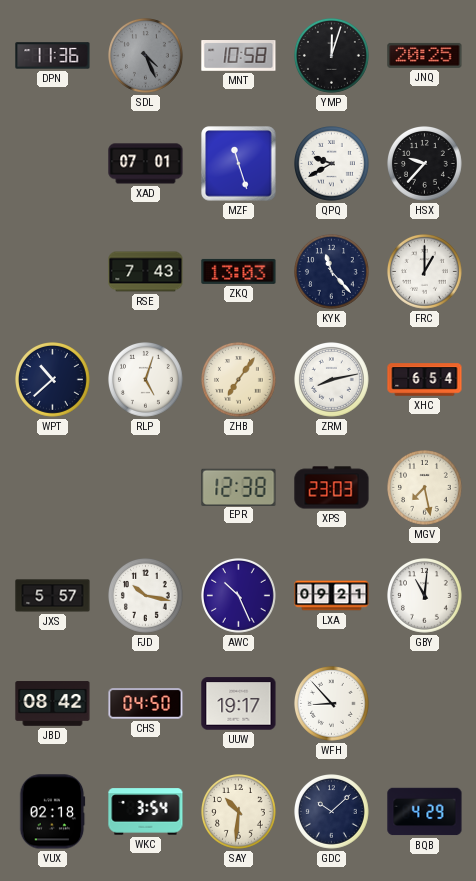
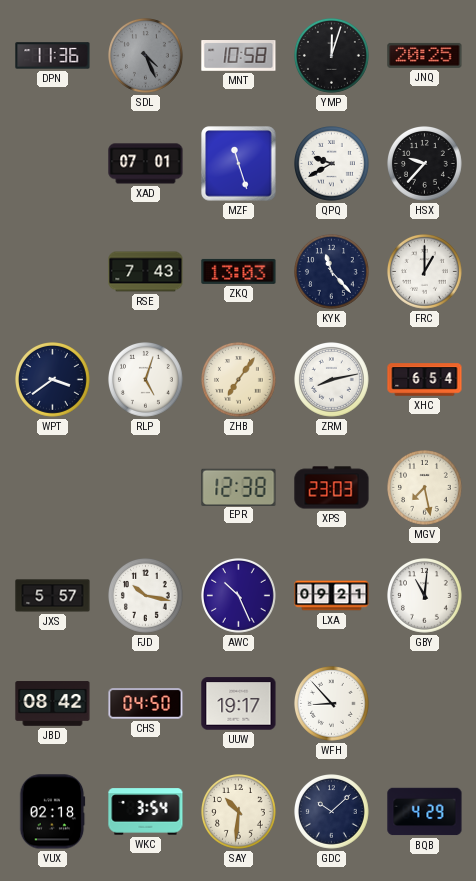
WPT: 10:38 -> 3:39
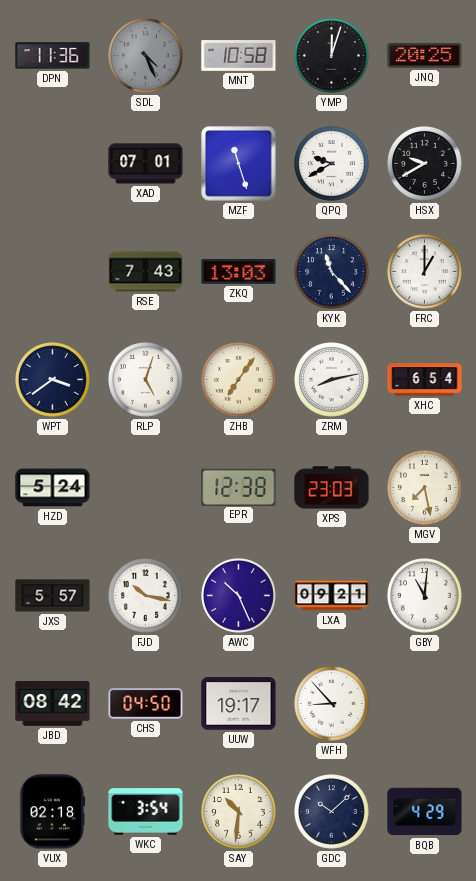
HSX: 9:37 -> 9:40
HZD: none -> 5:24
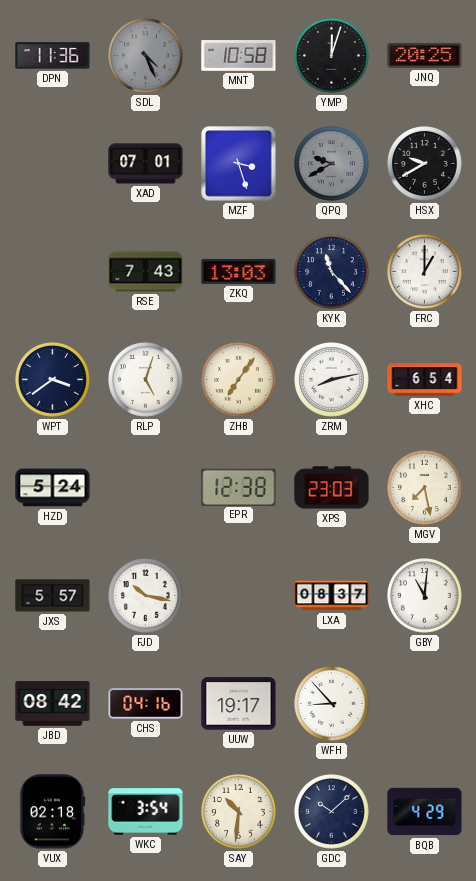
MZF: 11:27 -> 3:27
QPQ dial: white -> grey
AWC: 10:26 -> none
LXA: 09:21 -> 08:37
CHS: 04:50 -> 04:16
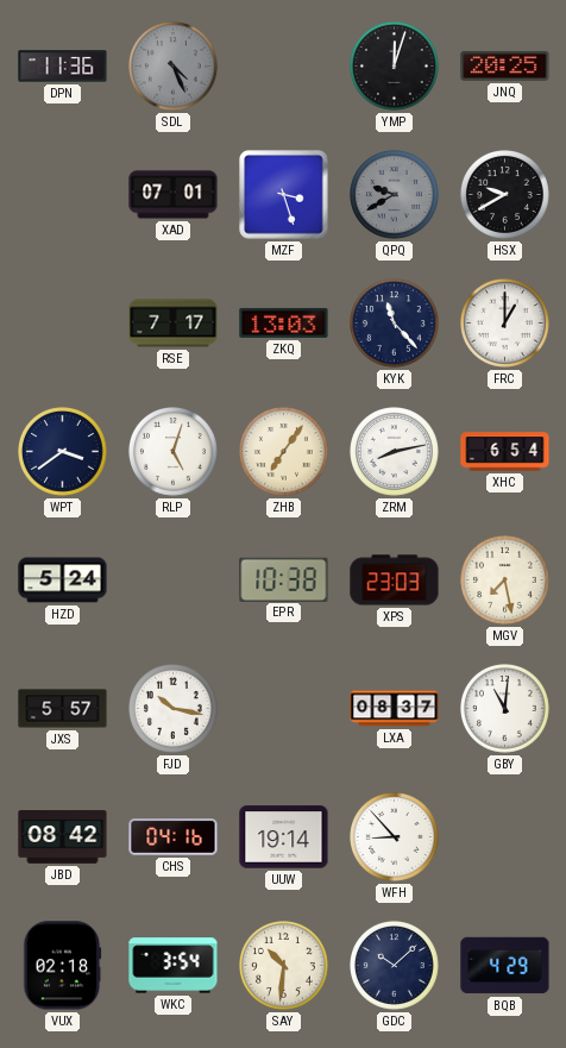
MNT: 10:58 -> none
RSE: 7:43 -> 7:17
EPR: 12:38 -> 10:38
UUW: 19:17 -> 19:14
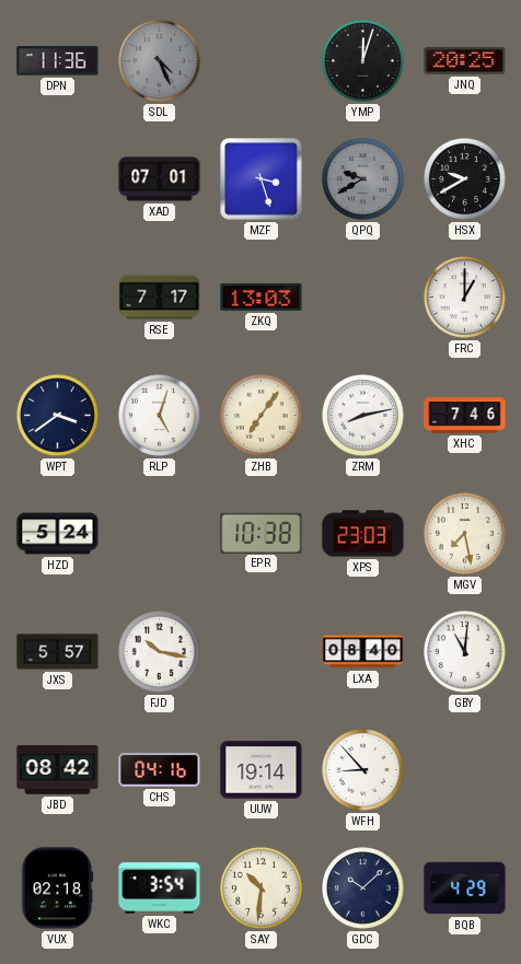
KYK: 11:23 -> none
XHC: 6:54 -> 7:46
LXA: 08:37 -> 08:40
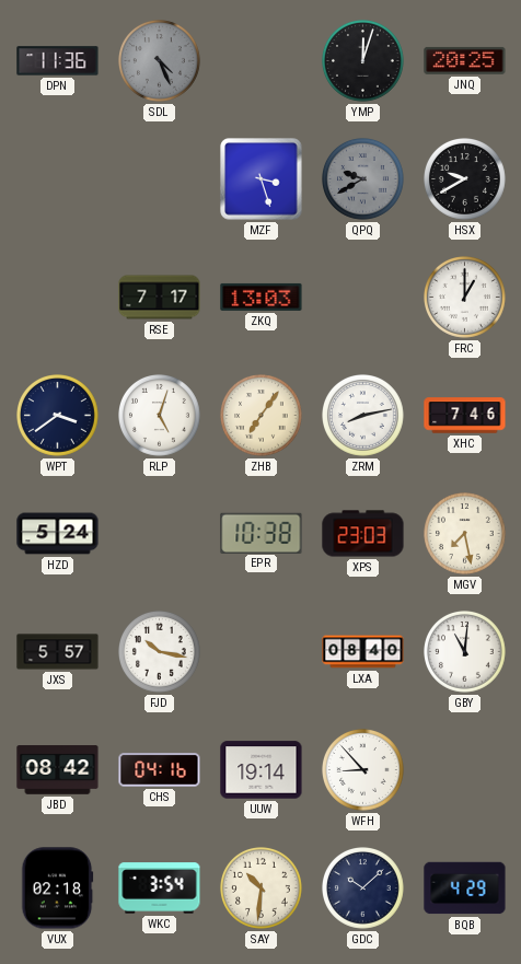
XAD: 07:01 -> none
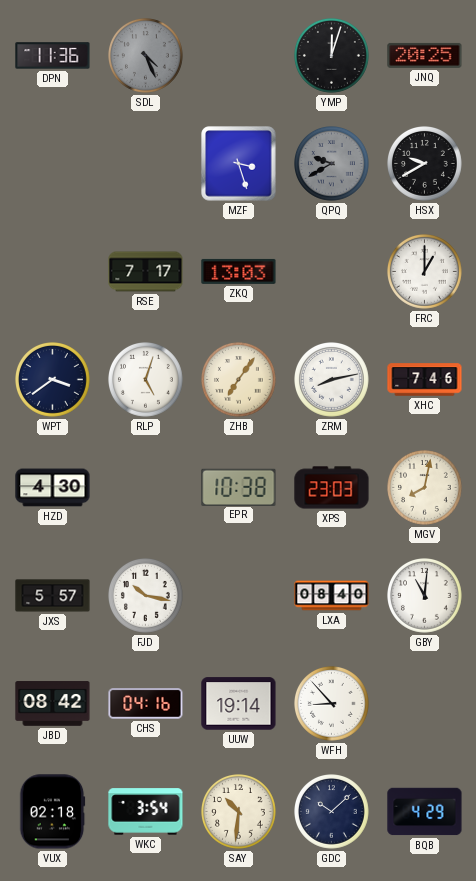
HZD: 5:24 -> 4:30
MGV: 7:28 -> 8:02
